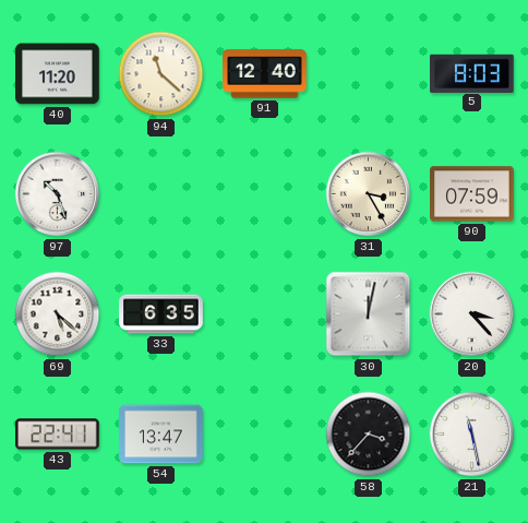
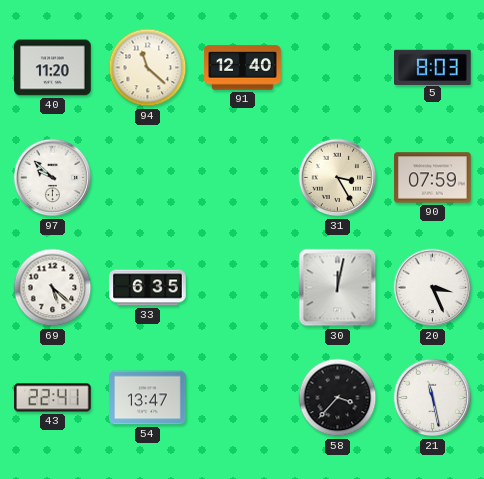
97: 10:27 -> 9:52
20: 3:23 -> 3:26
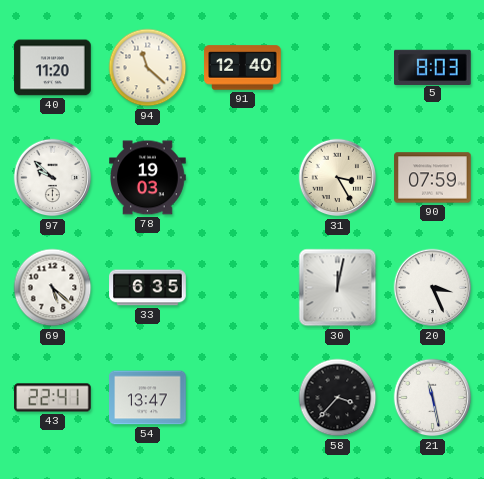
78: none -> 19:03
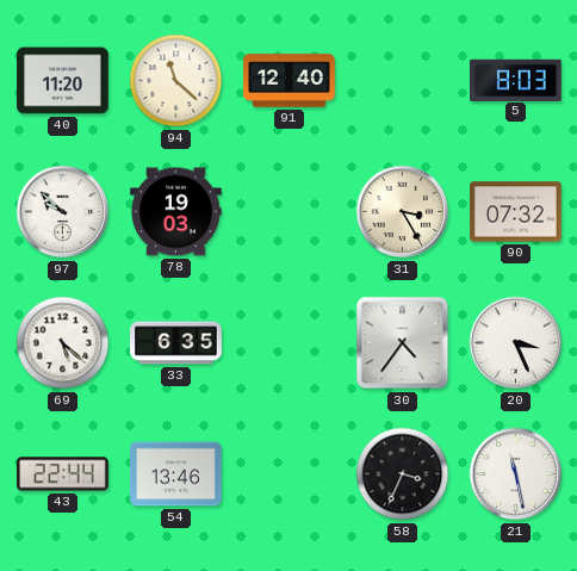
90: 07:59 -> 07:32
30: 12:02 -> 4:36
43: 22:41 -> 22:44
54: 13:47 -> 13:46
58: 3:37 -> 3:34
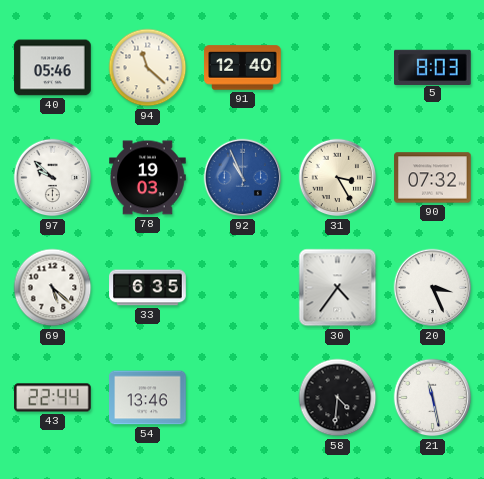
40: 11:20 -> 05:46
92: none -> 10:56
58: 3:34 -> 4:31
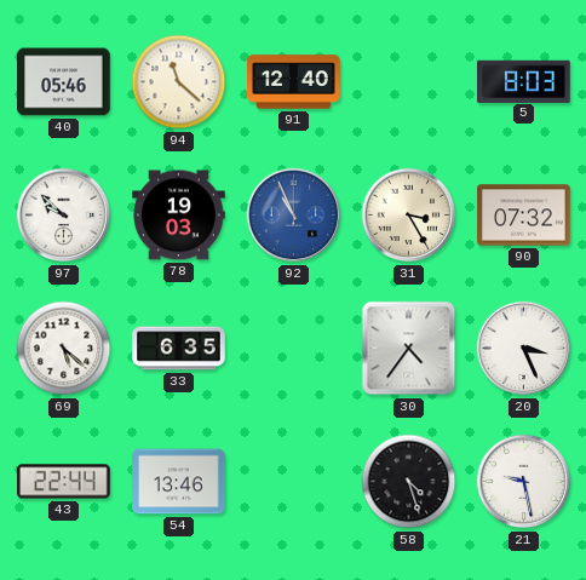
58: 4:31 -> 4:27
21: 11:28 -> 9:28
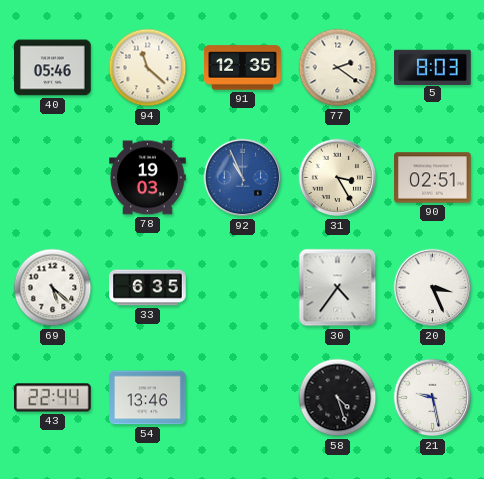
91: 12:40 -> 12:35
77: none -> 2:21
97: 9:52 -> none
90: 07:32 -> 02:51
